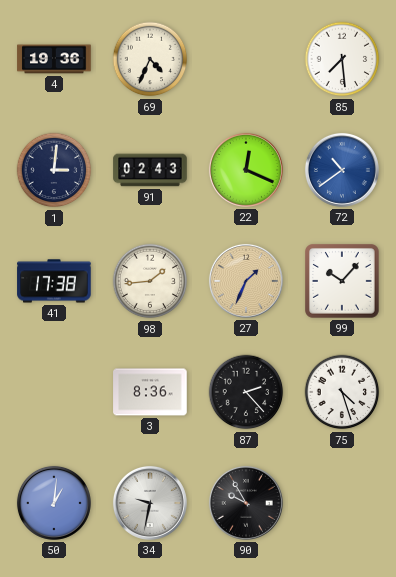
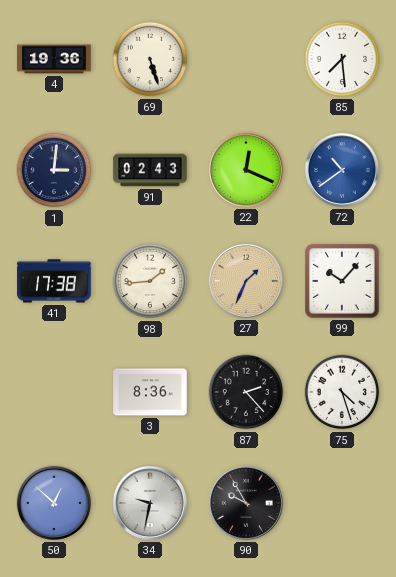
69: 4:34 -> 5:27
50: 1:01 -> 12:52
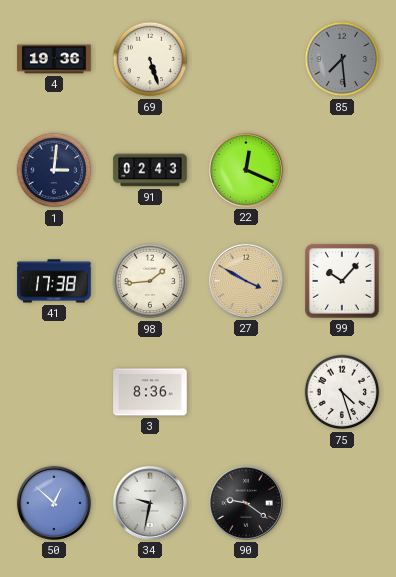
85 dial: white -> grey
72: 10:39 -> none
27: 1:34 -> 3:50
87: 2:23 -> none
90: 9:55 -> 9:21
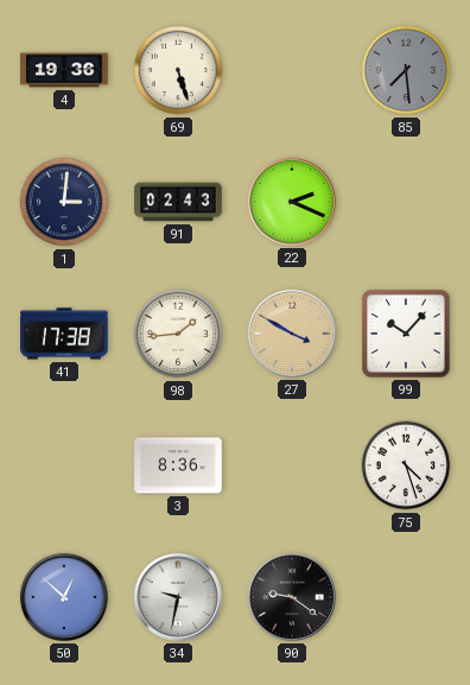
22: 12:19 -> 2:19
